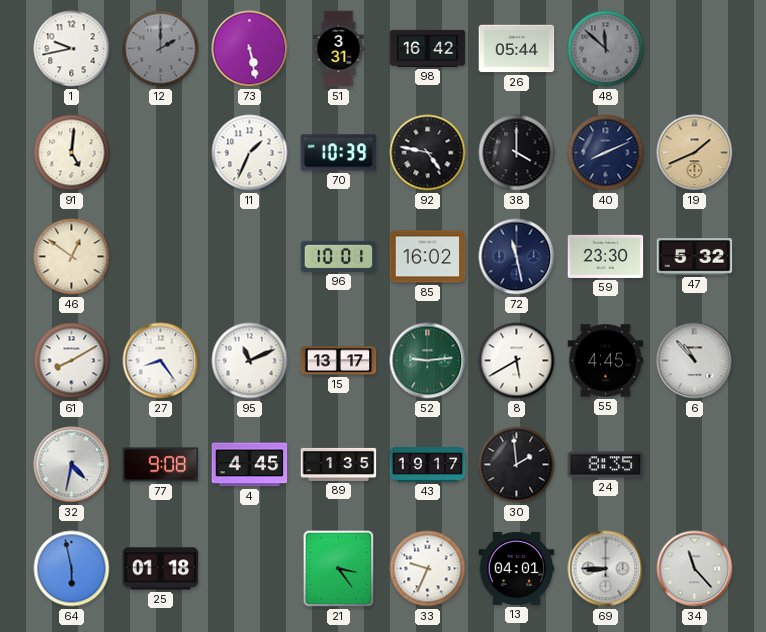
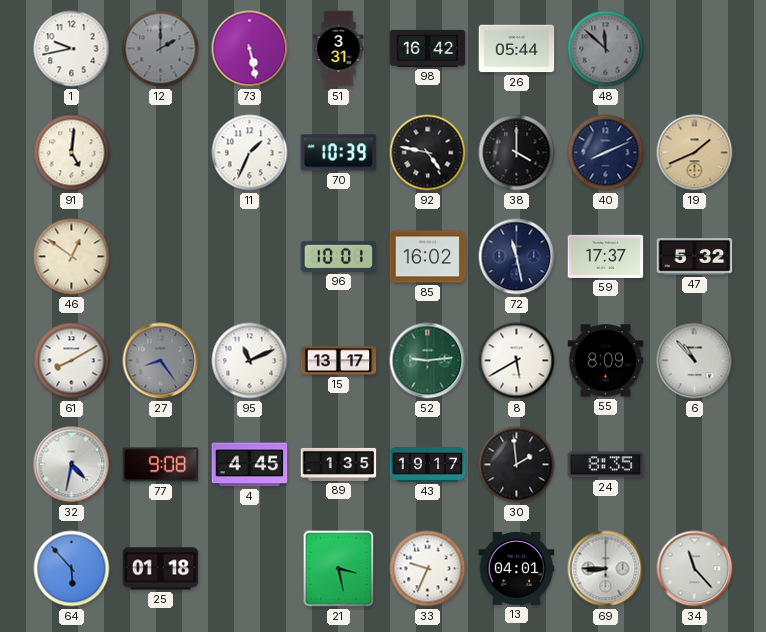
59: 23:30 -> 17:37
27 dial: white -> grey
55: 4:45 -> 8:09
64: 5:58 -> 5:53
21: 3:24 -> 3:28
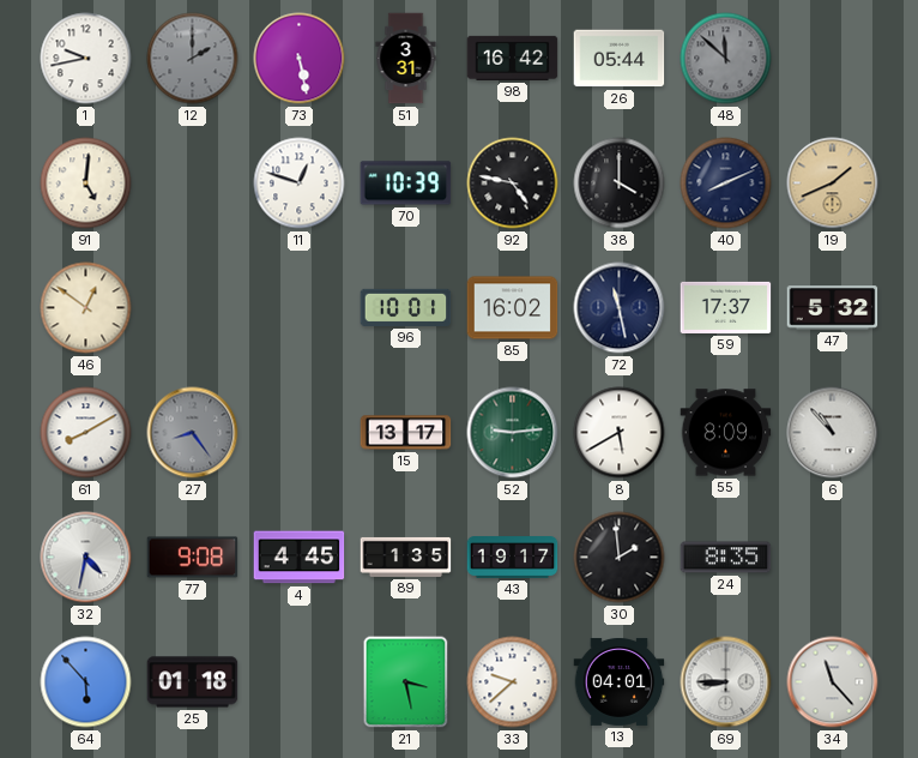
11: 1:34 -> 12:48
95: 11:11 -> none
33: 9:34 -> 9:38
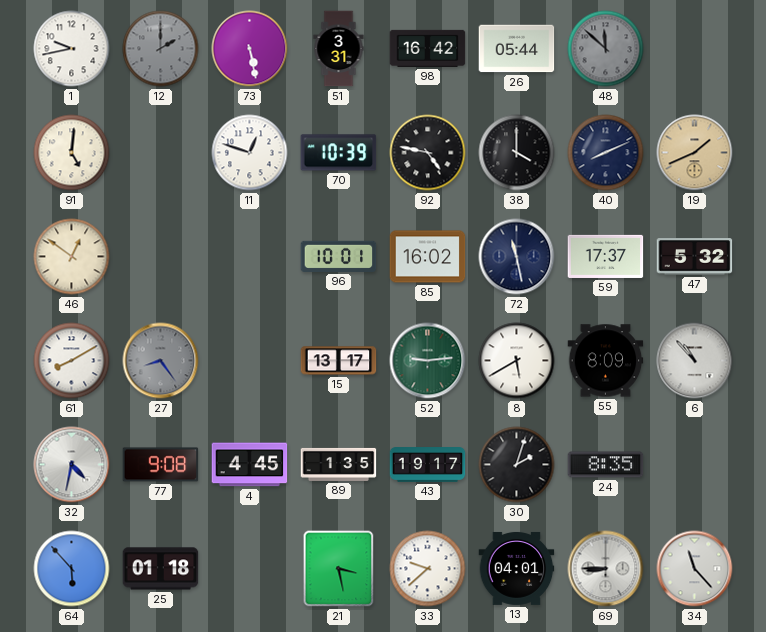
30: 1:59 -> 2:03
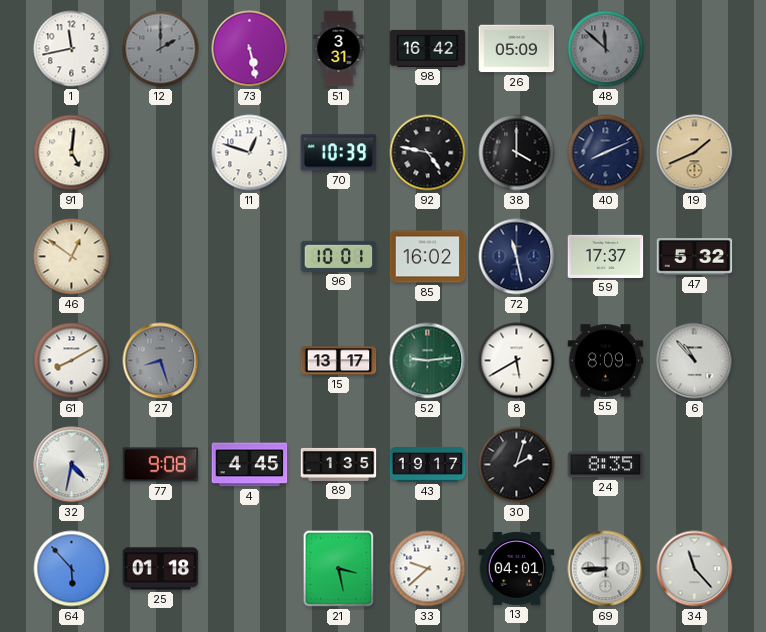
1: 9:43 -> 11:43
26: 05:44 -> 05:09
27: 8:24 -> 8:27
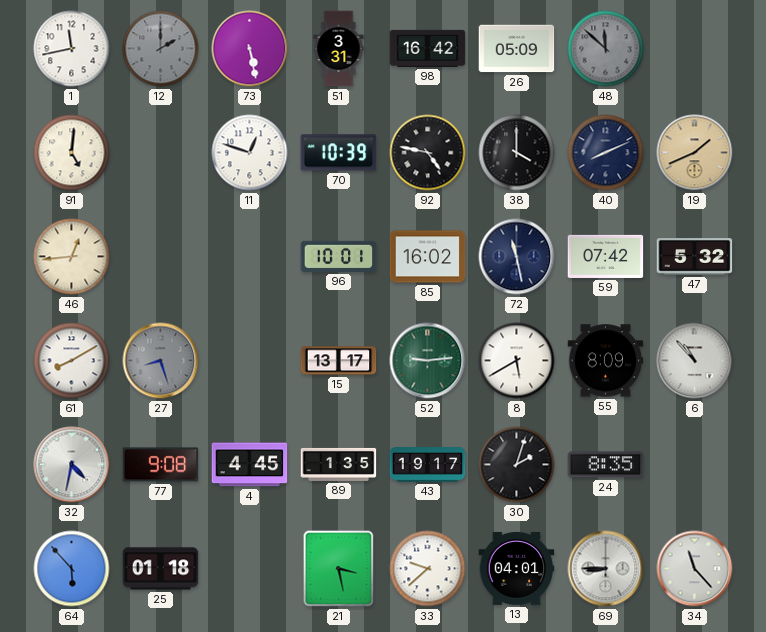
46: 12:51 -> 12:44
59: 17:37 -> 07:42
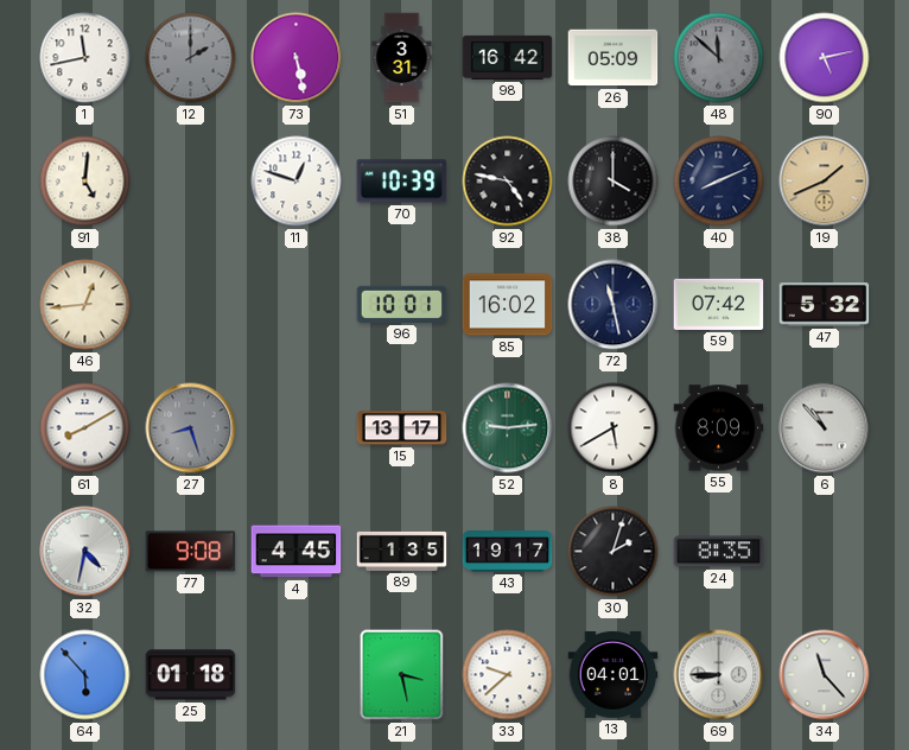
90: none -> 5:13
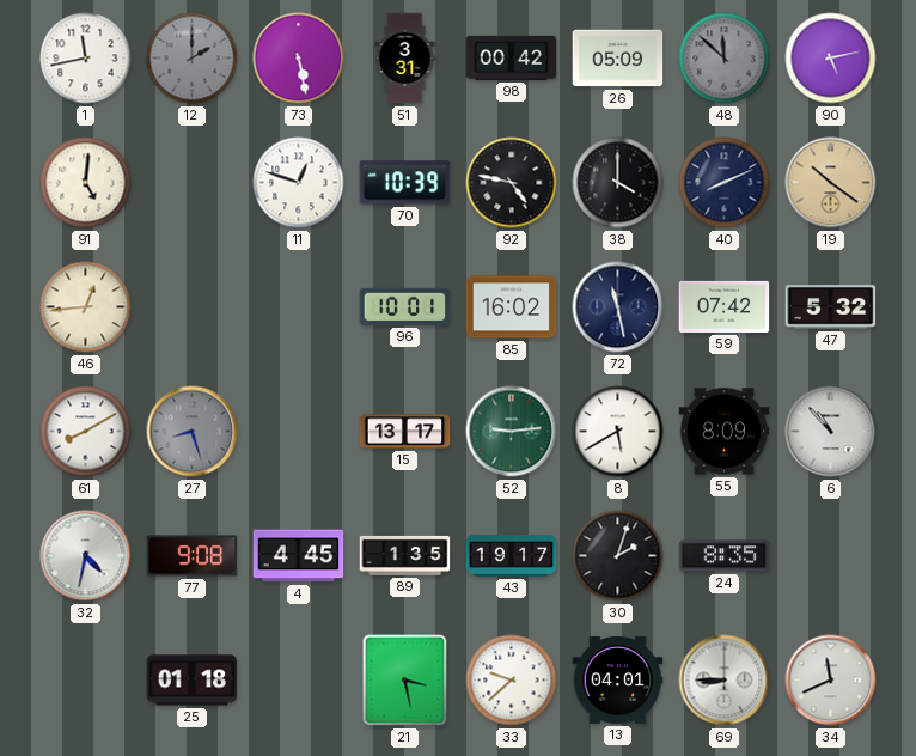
98: 16:42 -> 00:42
19: 1:41 -> 10:21
64: 5:53 -> none
34: 11:23 -> 11:41
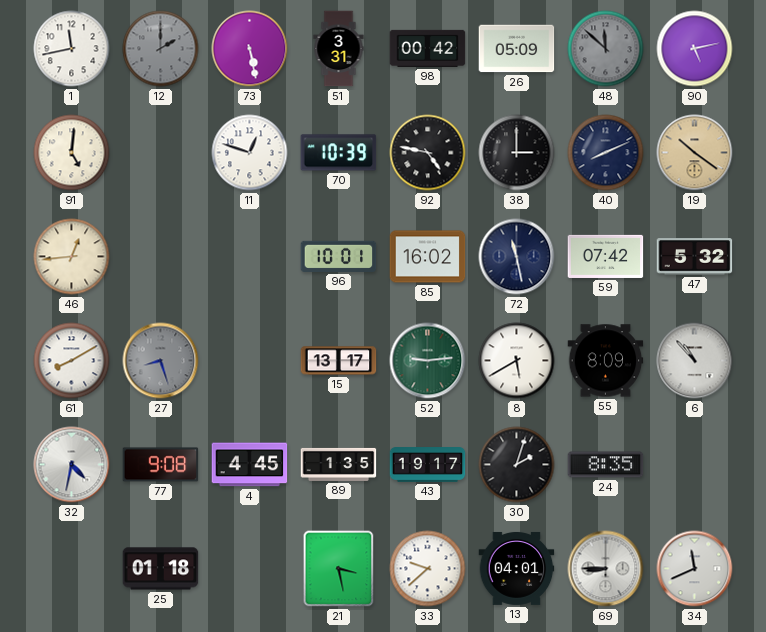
38: 4:00 -> 3:00
